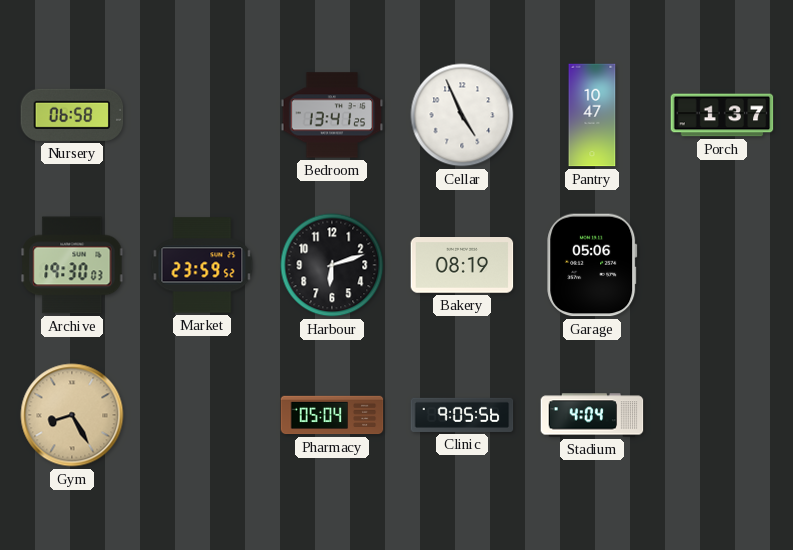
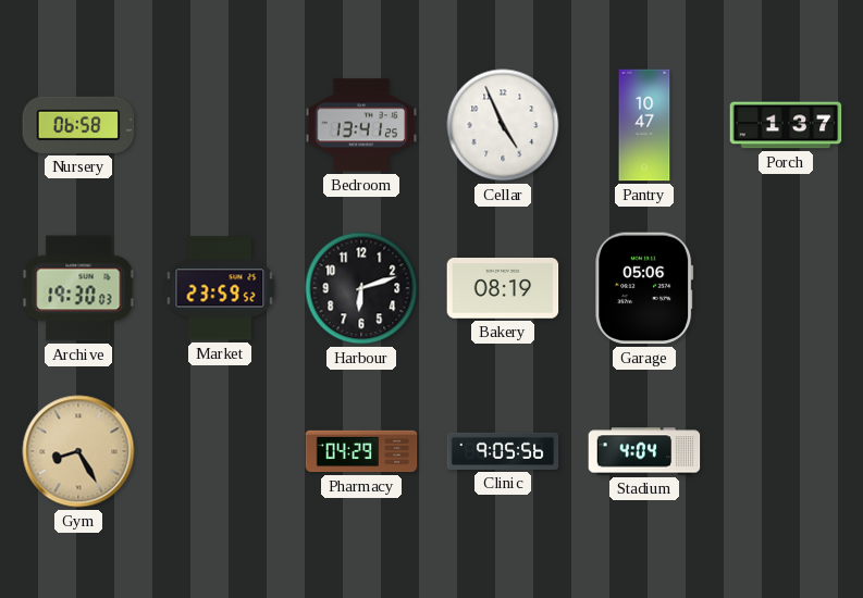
Pharmacy: 05:04 -> 04:29
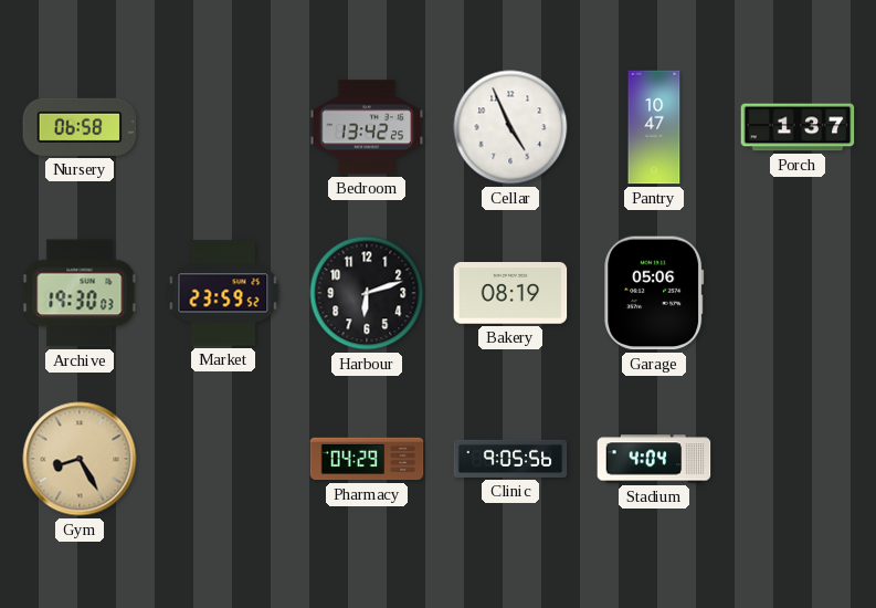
Bedroom: 13:41 -> 13:42
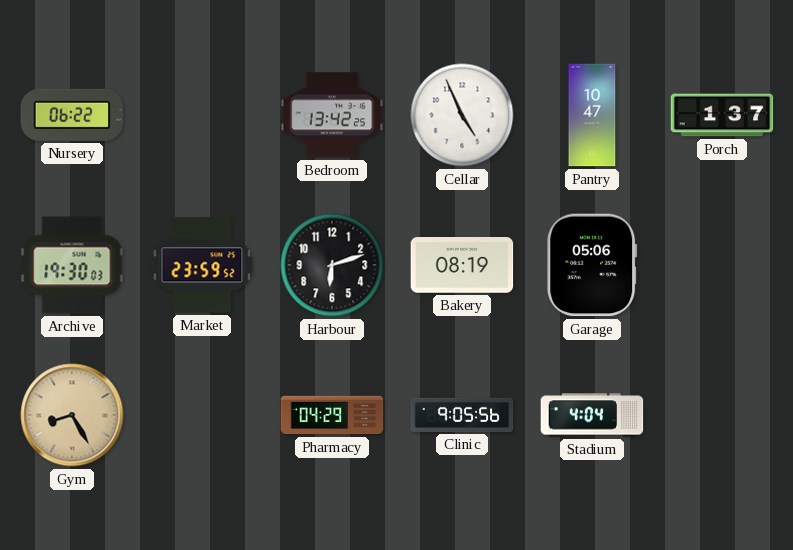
Nursery: 06:58 -> 06:22
